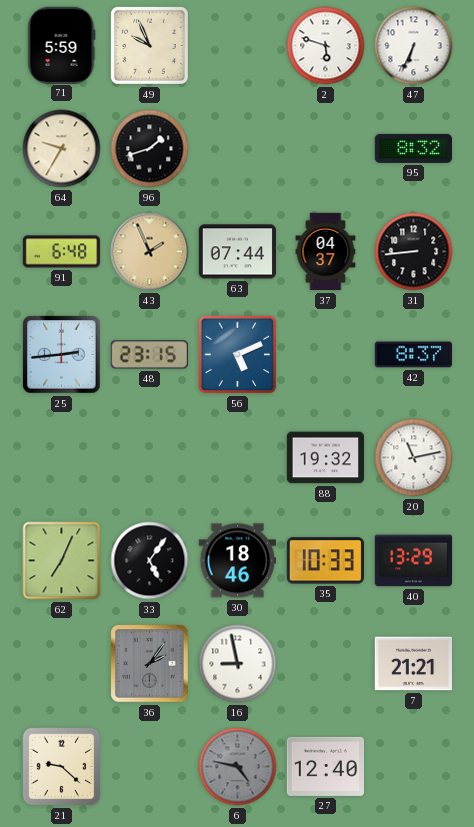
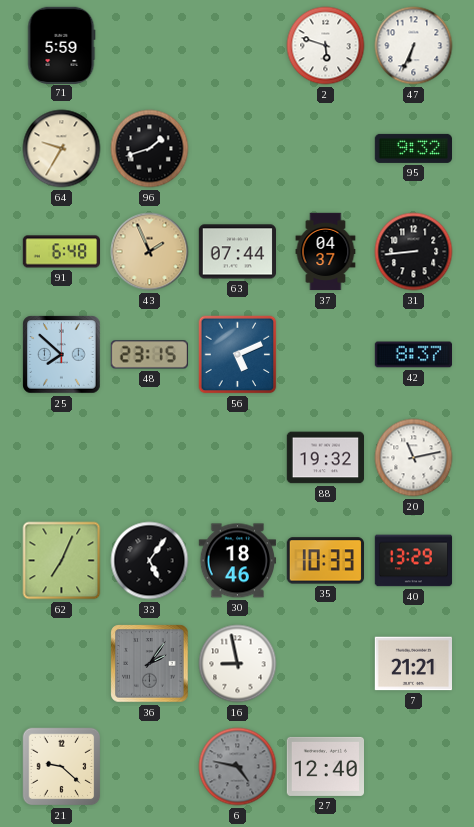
49: 9:56 -> none
95: 8:32 -> 9:32
25: 2:44 -> 7:52
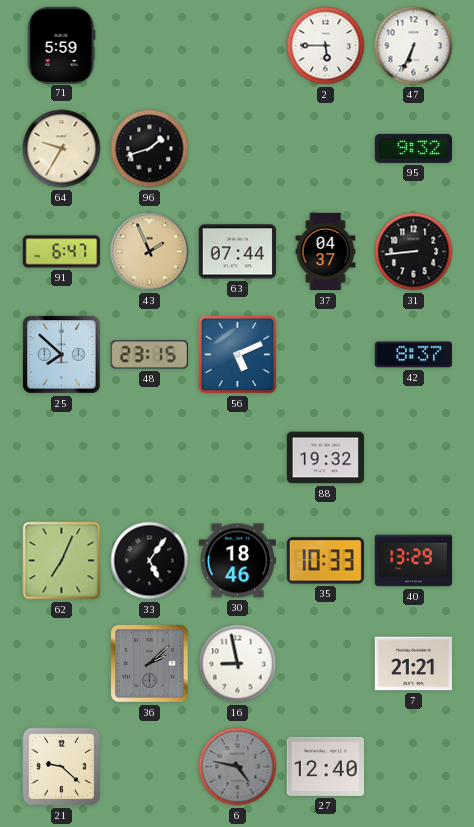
2: 5:48 -> 5:45
91: 6:48 -> 6:47
20: 11:13 -> none
36: 2:06 -> 2:08
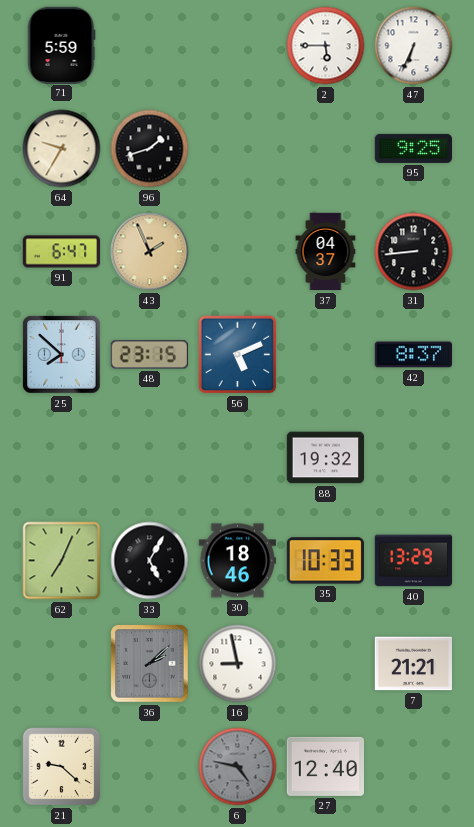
95: 9:32 -> 9:25
63: 07:44 -> none
33: 5:06 -> 5:05
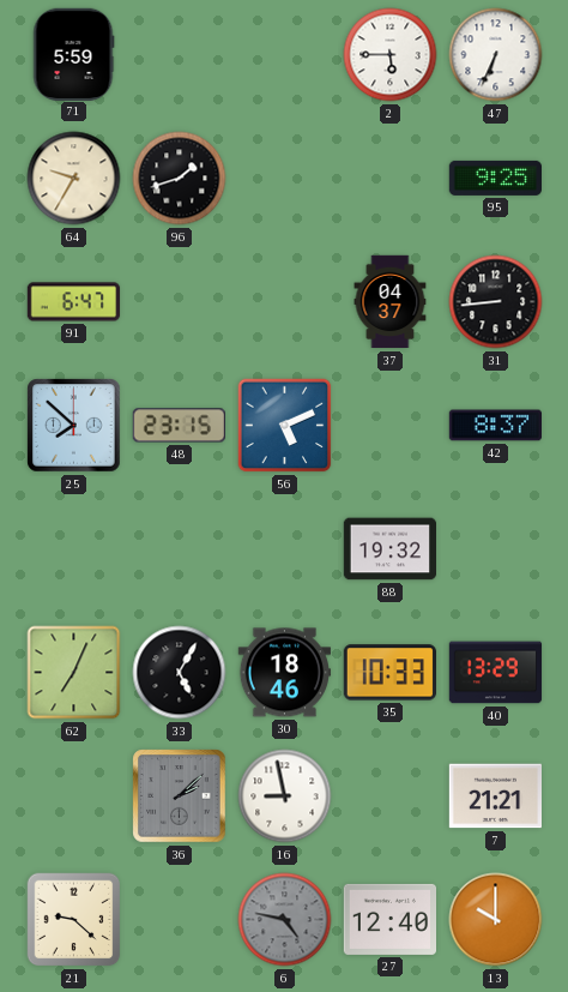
43: 1:56 -> none
13: none -> 10:00
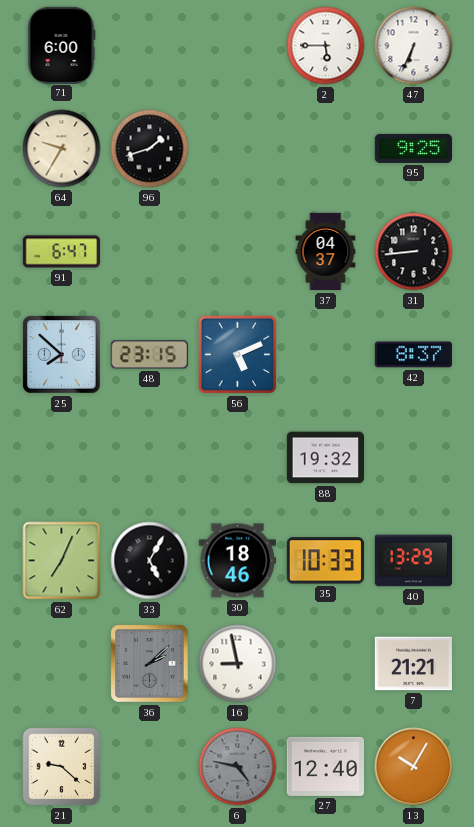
71: 5:59 -> 6:00
13: 10:00 -> 10:05
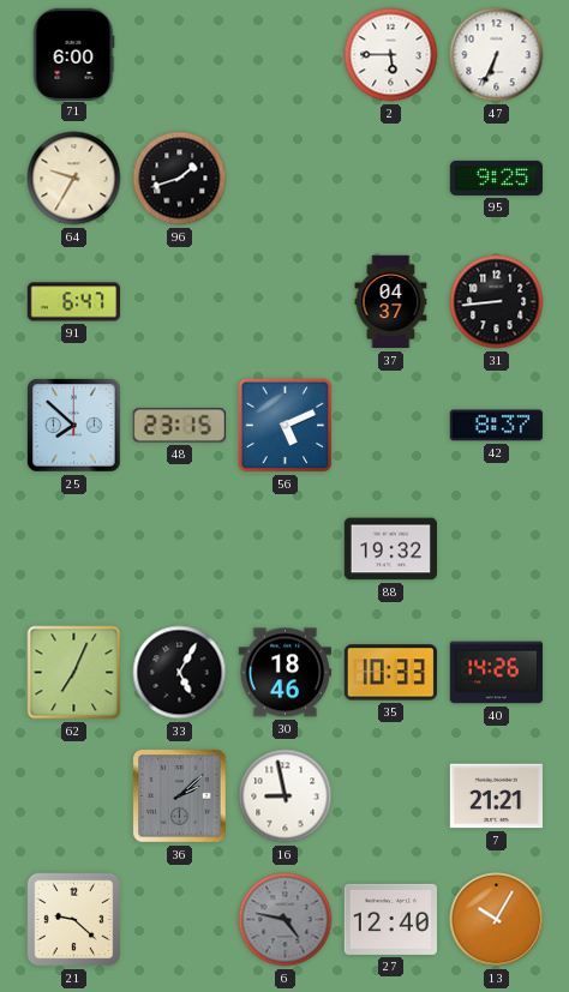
40: 13:29 -> 14:26
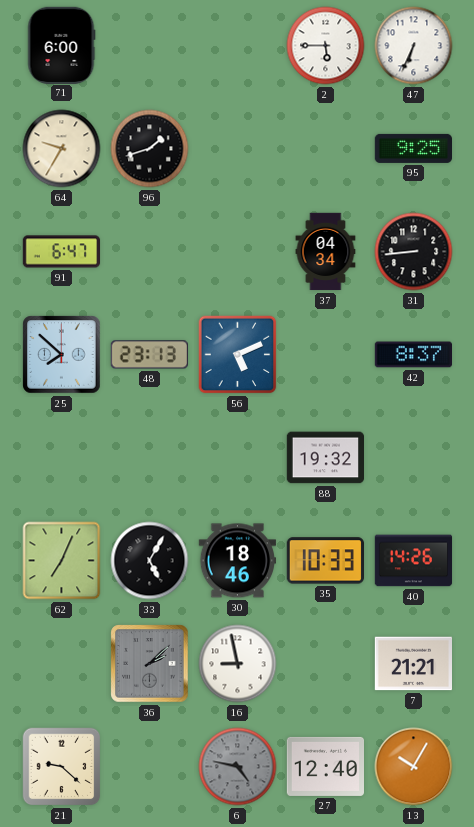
37: 04:37 -> 04:34
48: 23:15 -> 23:13
